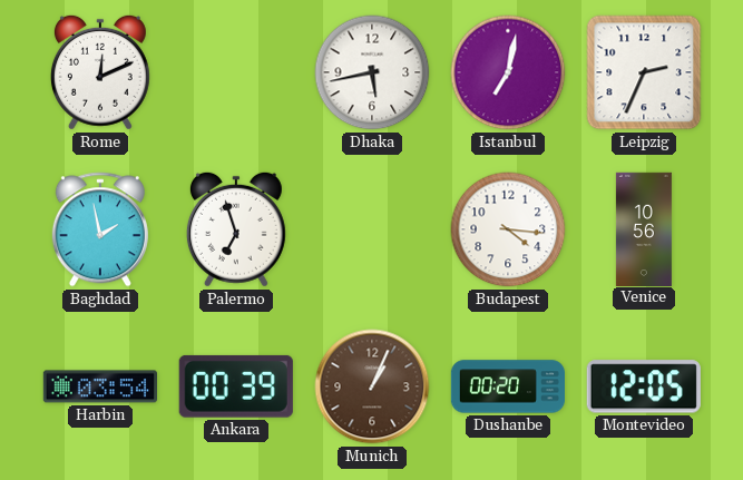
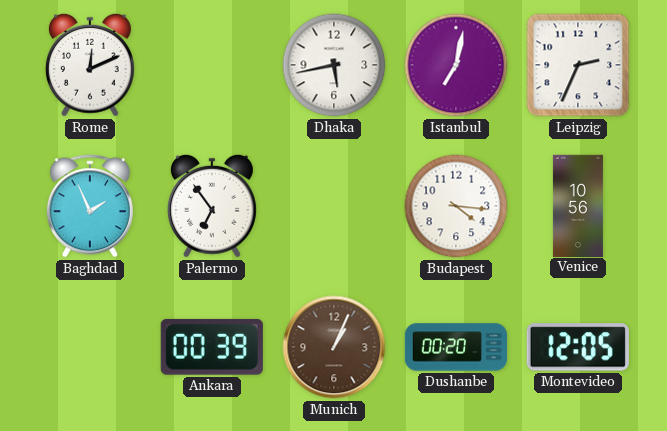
Baghdad: 1:58 -> 1:56
Palermo: 6:57 -> 6:54
Harbin: 03:54 -> none
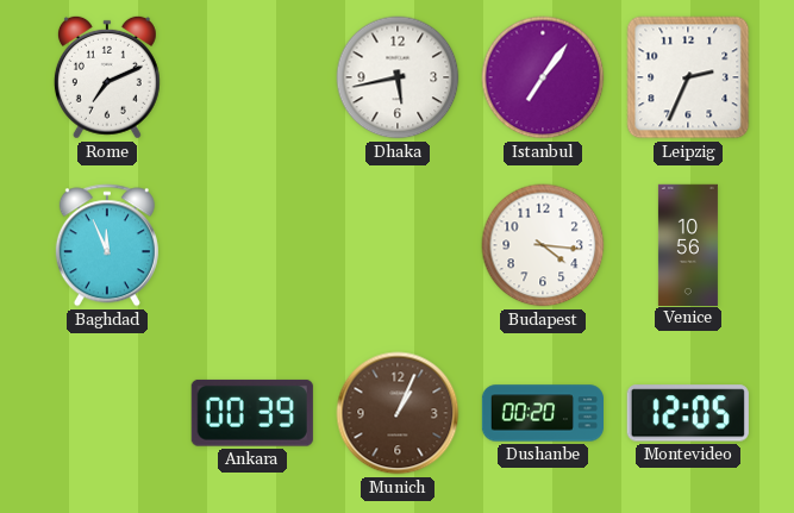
Rome: 12:11 -> 7:11
Istanbul: 7:02 -> 7:06
Baghdad: 1:56 -> 11:56
Palermo: 6:54 -> none
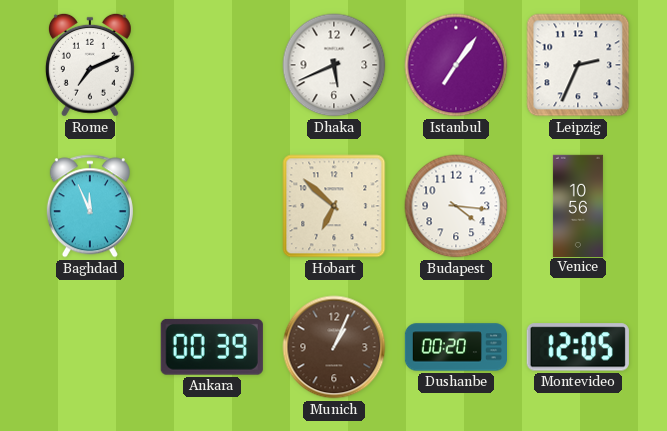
Dhaka: 5:43 -> 5:41
Hobart: none -> 6:52
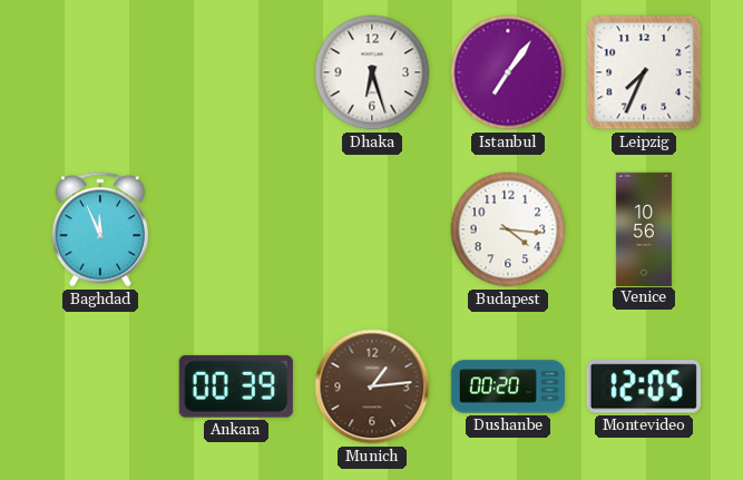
Rome: 7:11 -> none
Dhaka: 5:41 -> 6:27
Leipzig: 2:34 -> 7:34
Hobart: 6:52 -> none
Munich: 1:04 -> 1:14
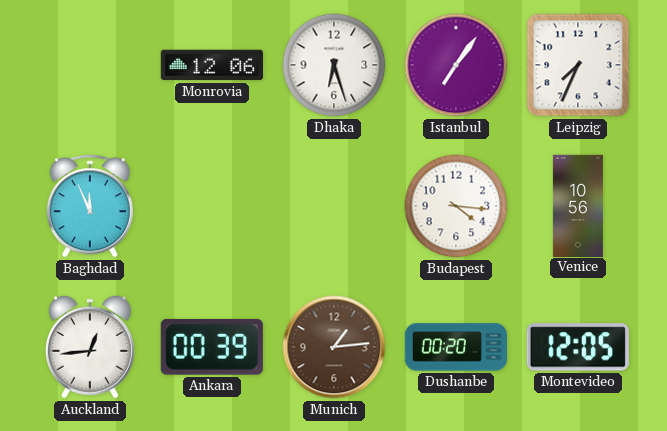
Monrovia: none -> 12:06
Auckland: none -> 12:44
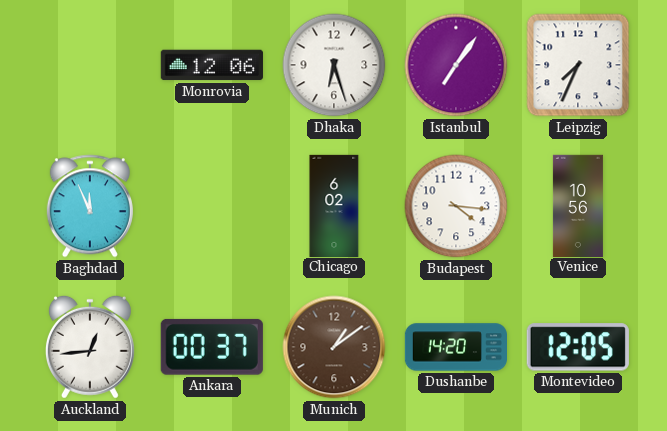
Chicago: none -> 6:02
Ankara: 00:39 -> 00:37
Munich: 1:14 -> 1:09
Dushanbe: 00:20 -> 14:20
